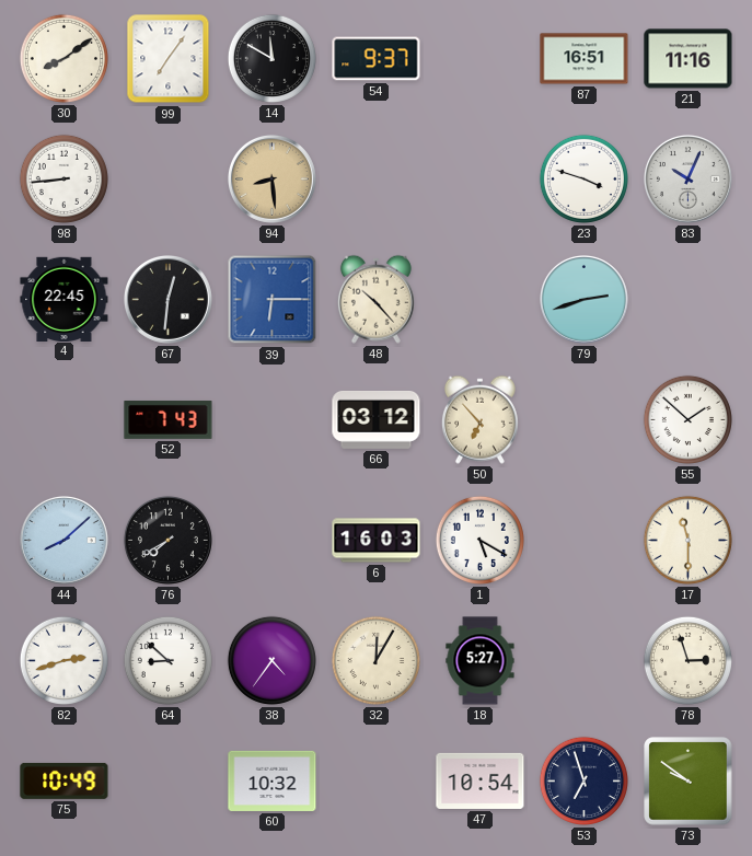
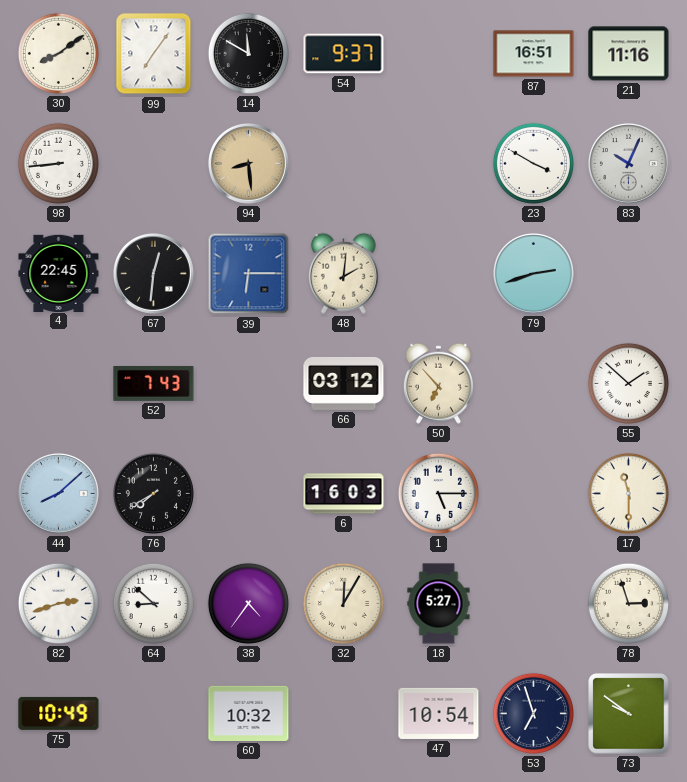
23: 3:48 -> 3:50
48: 10:23 -> 2:01
1: 5:20 -> 5:15
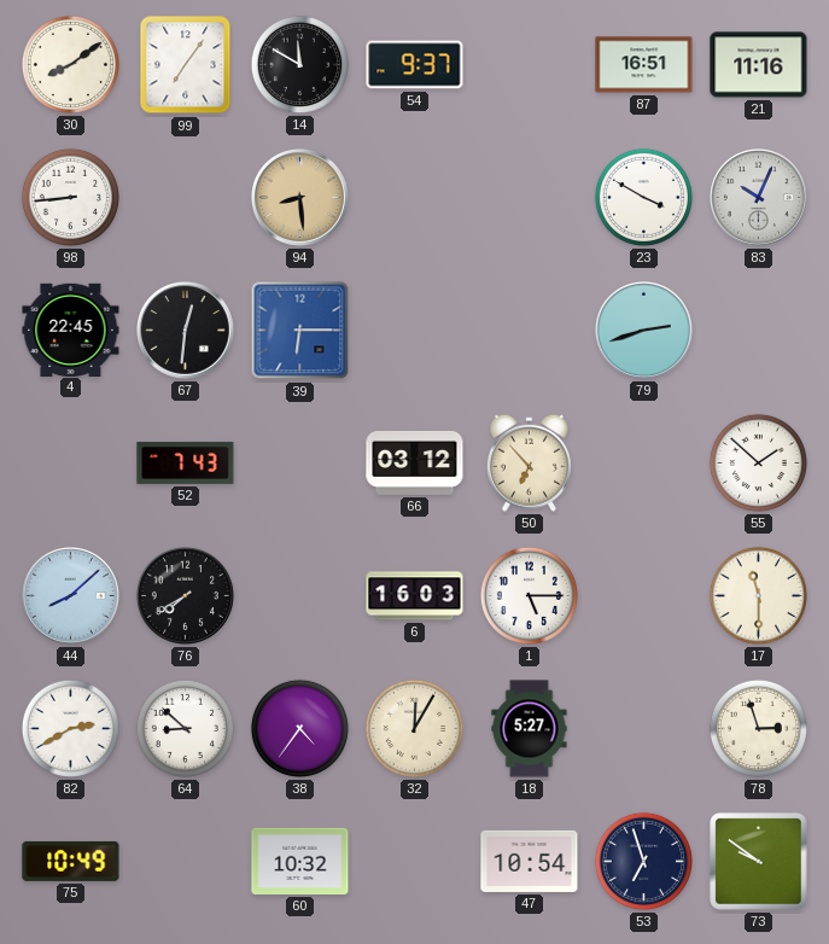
48: 2:01 -> none
82: 2:42 -> 2:40
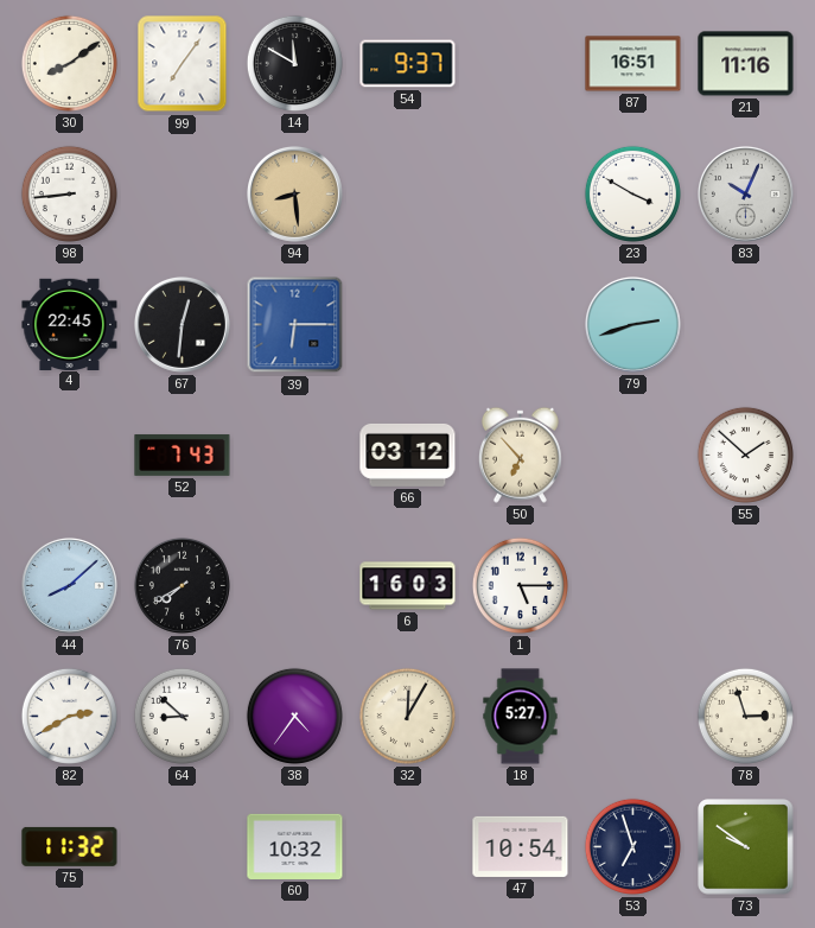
17: 11:30 -> none
75: 10:49 -> 11:32
